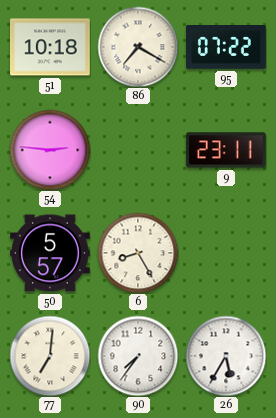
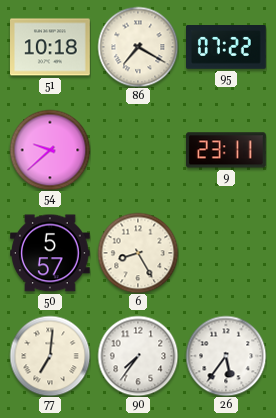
54: 2:46 -> 9:38
26: 5:35 -> 5:36
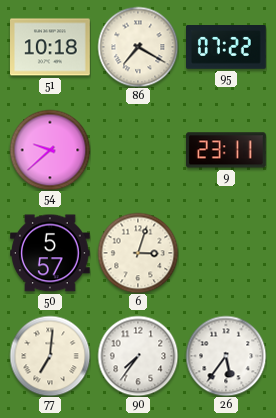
6: 8:25 -> 3:03
